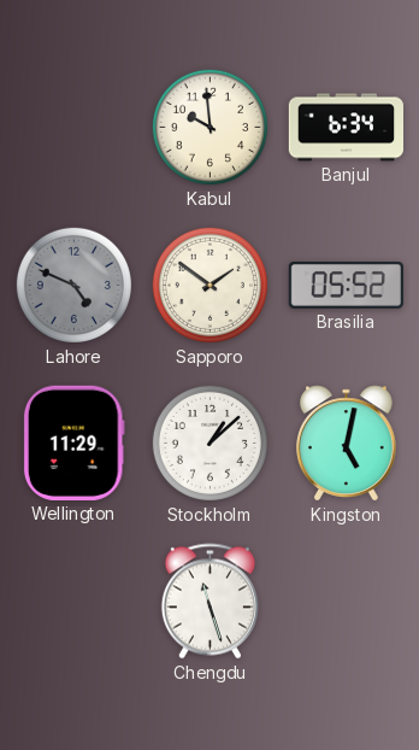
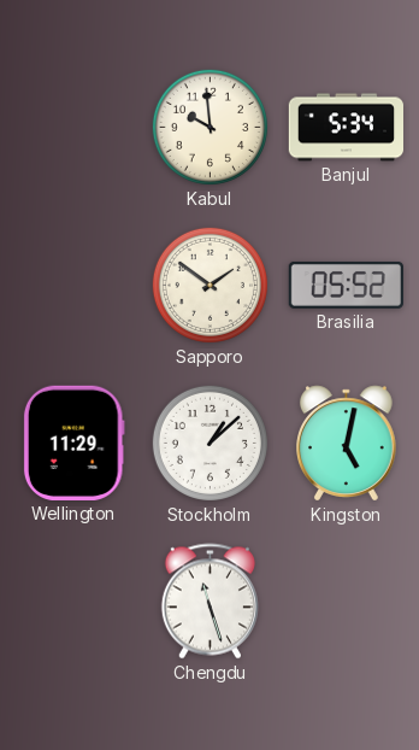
Banjul: 6:34 -> 5:34
Lahore: 4:49 -> none
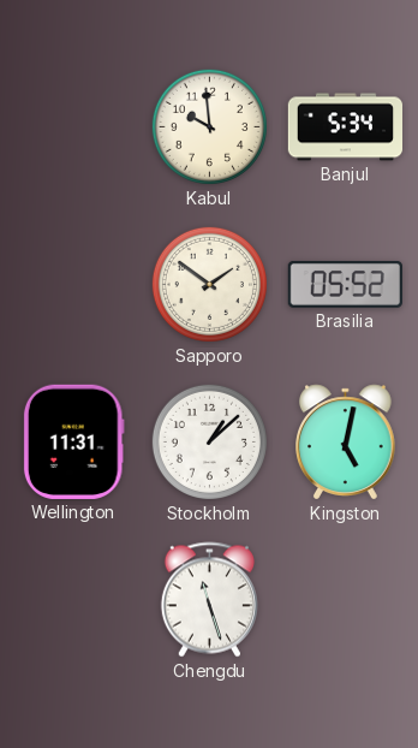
Wellington: 11:29 -> 11:31
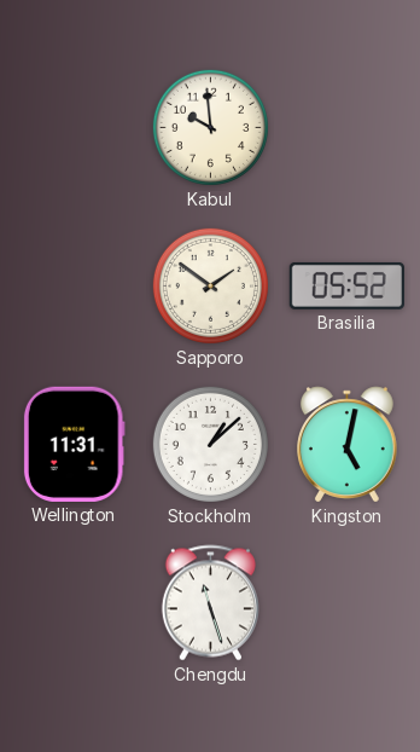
Banjul: 5:34 -> none
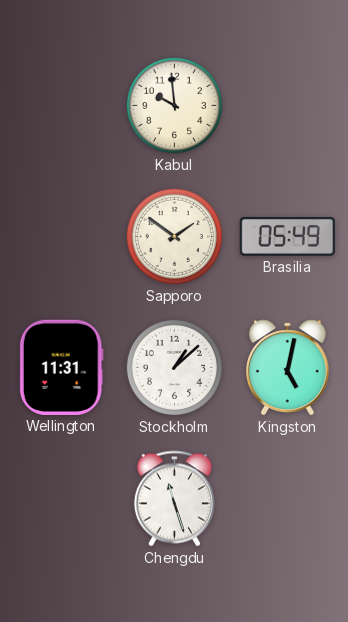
Brasilia: 05:52 -> 05:49
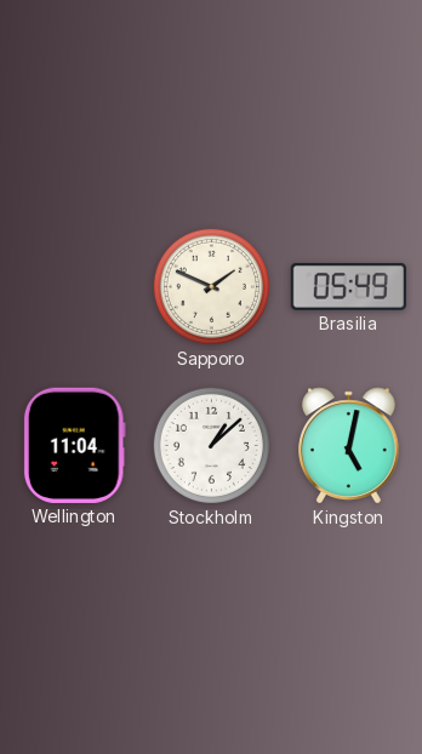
Kabul: 9:59 -> none
Sapporo: 1:51 -> 1:49
Wellington: 11:31 -> 11:04
Chengdu: 11:27 -> none
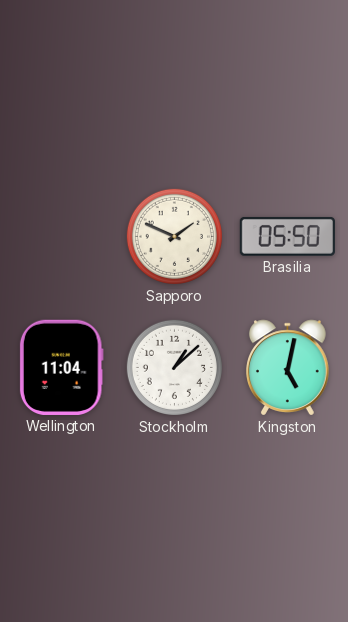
Brasilia: 05:49 -> 05:50
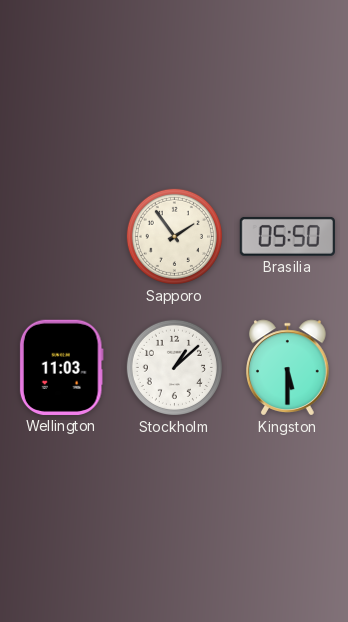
Sapporo: 1:49 -> 1:54
Wellington: 11:04 -> 11:03
Kingston: 5:02 -> 5:30
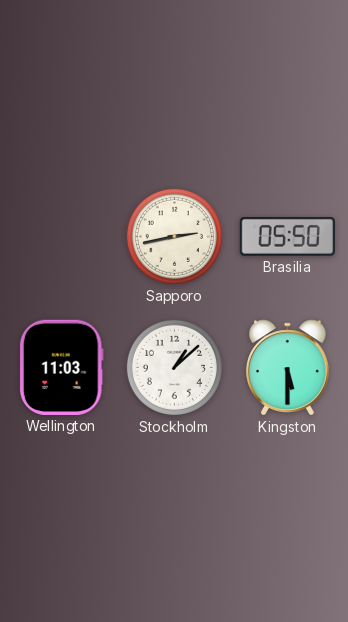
Sapporo: 1:54 -> 2:43
